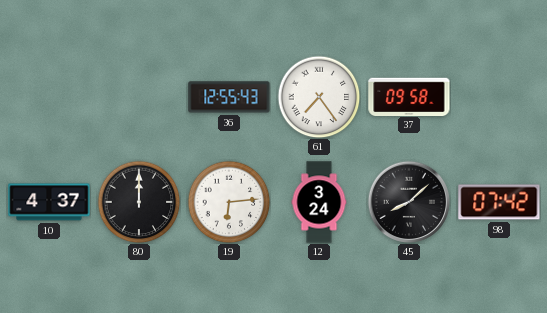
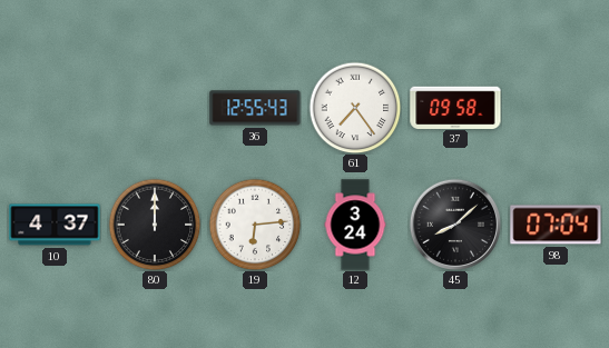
98: 07:42 -> 07:04
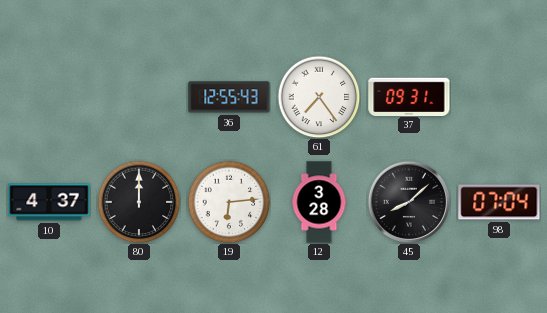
37: 09:58 -> 09:31
12: 3:24 -> 3:28
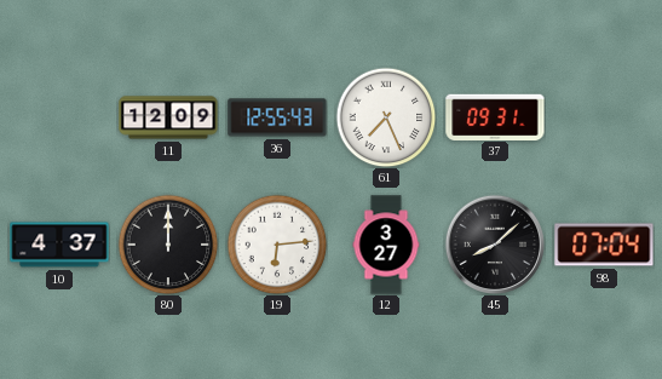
11: none -> 12:09
61: 7:24 -> 7:26
12: 3:28 -> 3:27
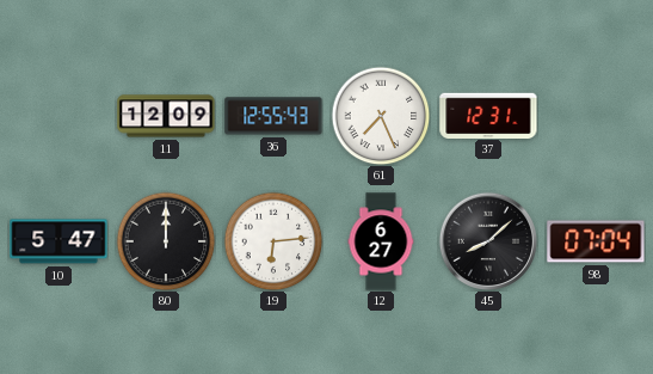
37: 09:31 -> 12:31
10: 4:37 -> 5:47
12: 3:27 -> 6:27
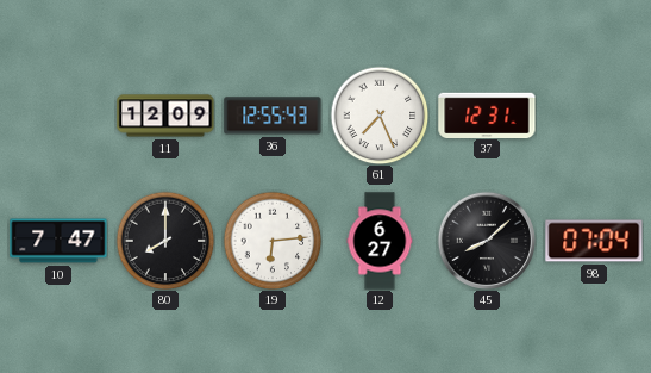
10: 5:47 -> 7:47
80: 12:00 -> 8:00
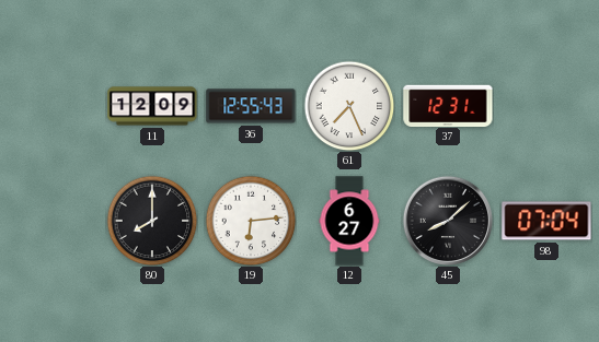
10: 7:47 -> none
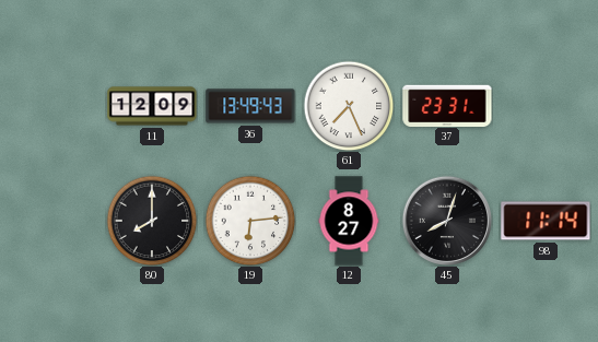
36: 12:55 -> 13:49
37: 12:31 -> 23:31
12: 6:27 -> 8:27
45: 8:08 -> 8:03
98: 07:04 -> 11:14
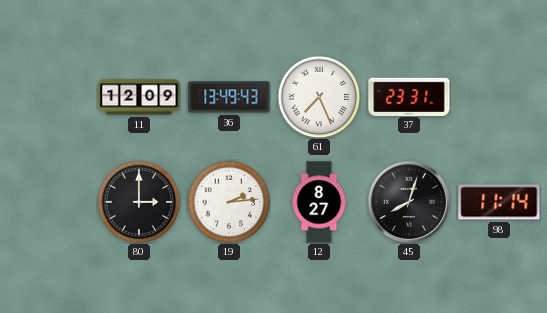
80: 8:00 -> 3:00
19: 6:14 -> 2:14
